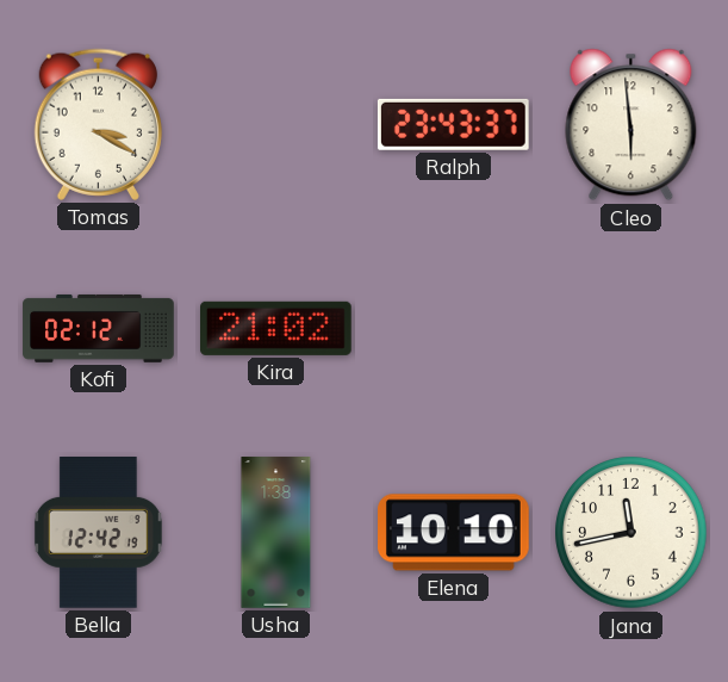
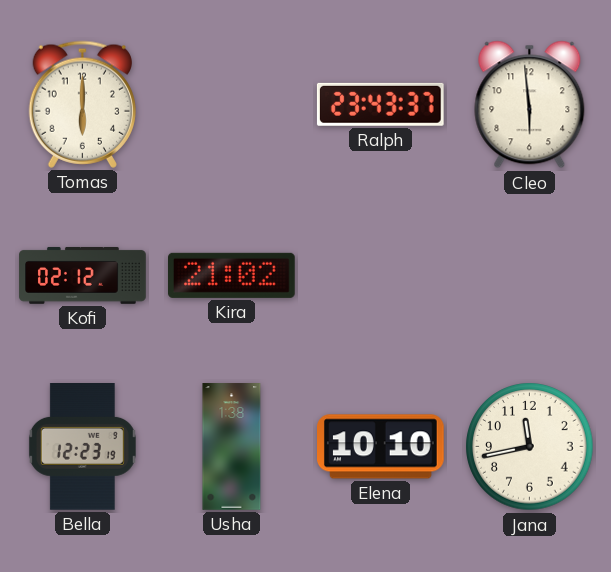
Tomas: 3:20 -> 6:00
Bella: 12:42 -> 12:23
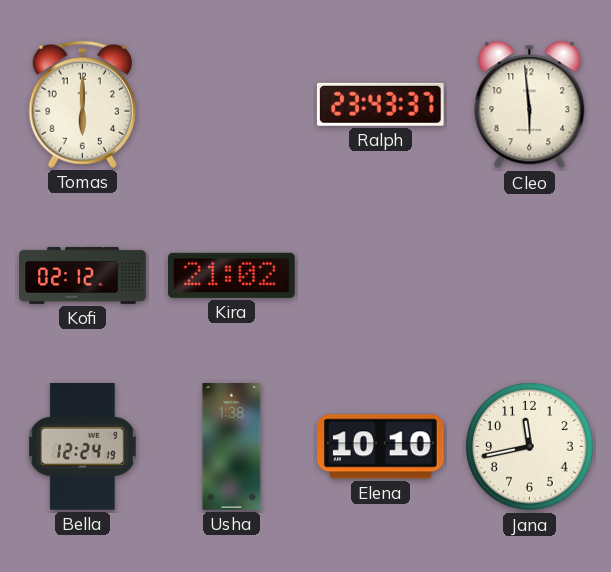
Bella: 12:23 -> 12:24
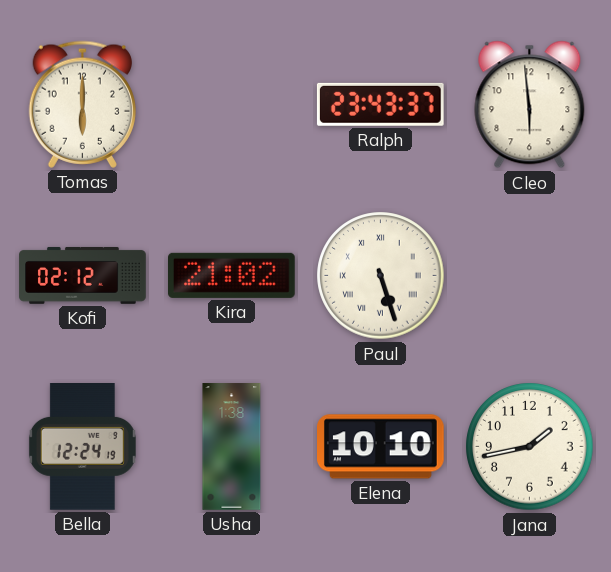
Paul: none -> 5:27
Jana: 11:43 -> 1:43
